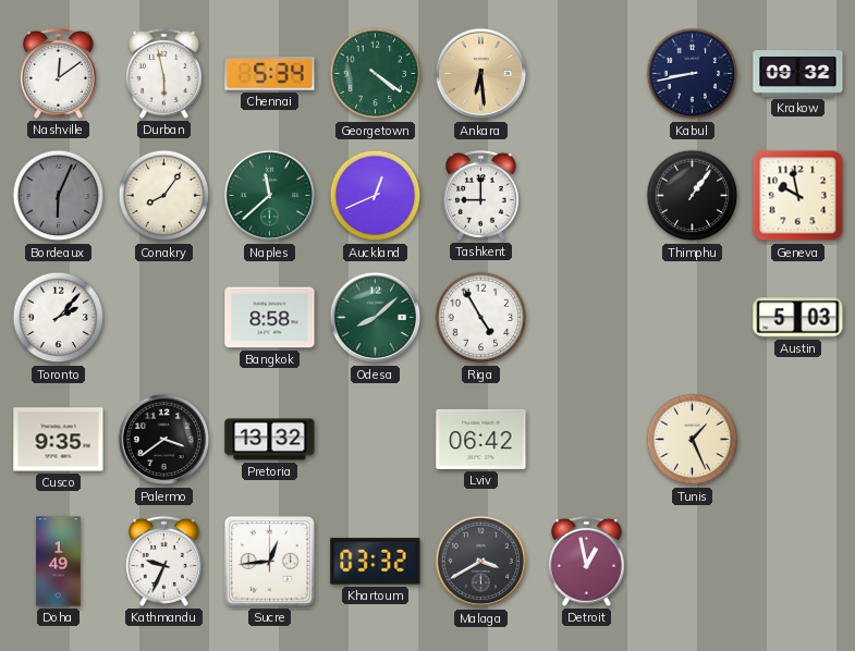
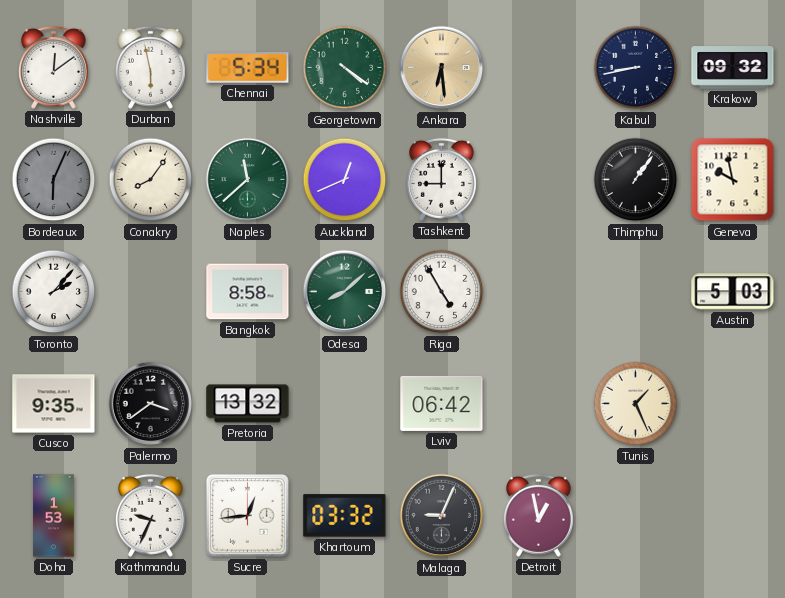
Doha: 1:49 -> 1:53
Malaga: 3:40 -> 9:04
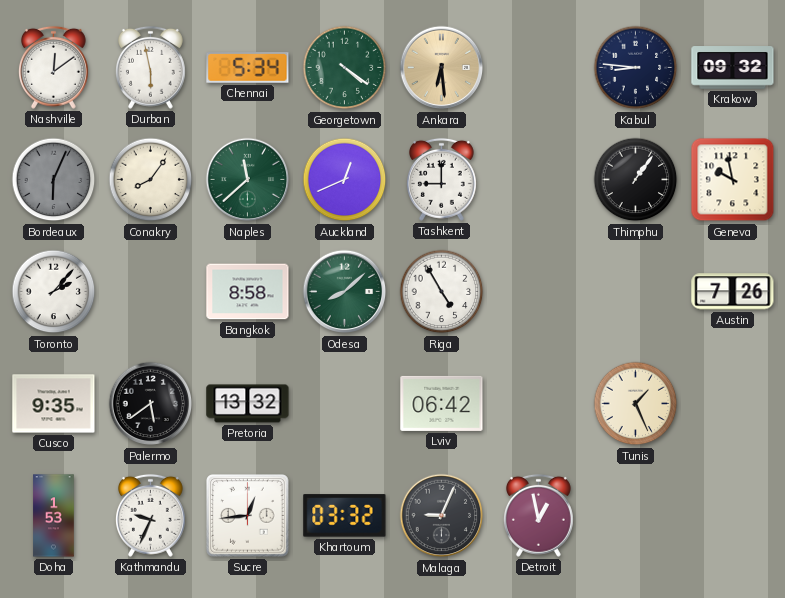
Kabul: 8:43 -> 8:46
Austin: 5:03 -> 7:26
Palermo: 3:39 -> 5:39
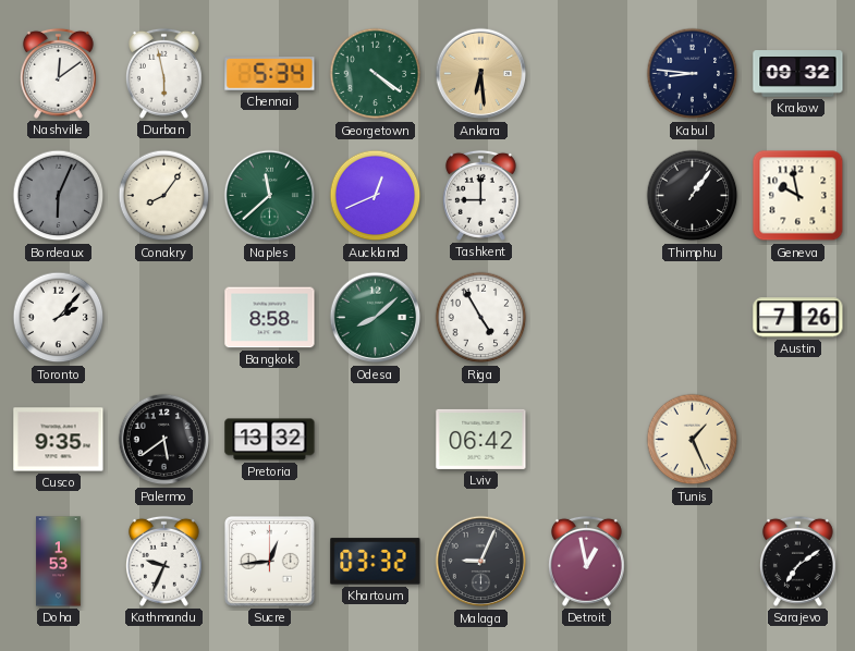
Sarajevo: none -> 7:09
